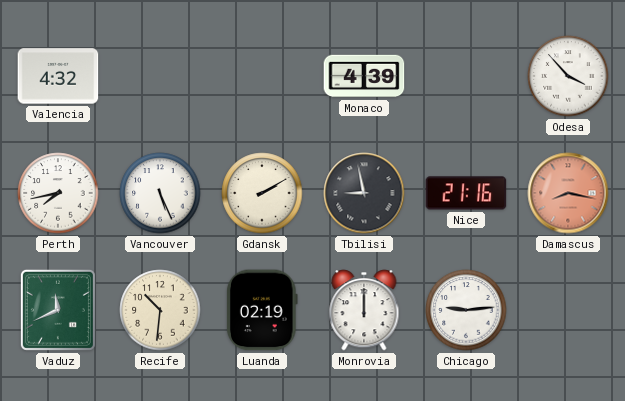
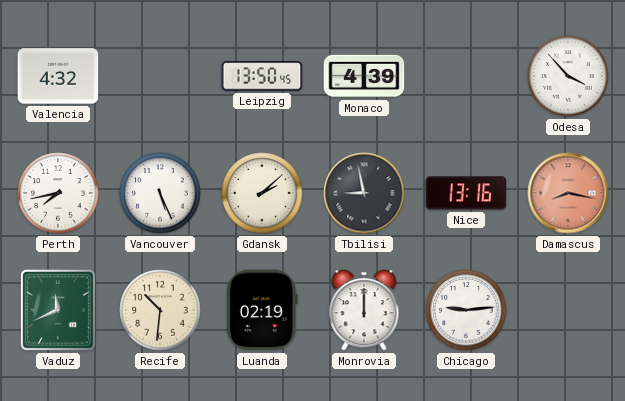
Leipzig: none -> 13:50
Gdansk: 2:10 -> 2:08
Nice: 21:16 -> 13:16
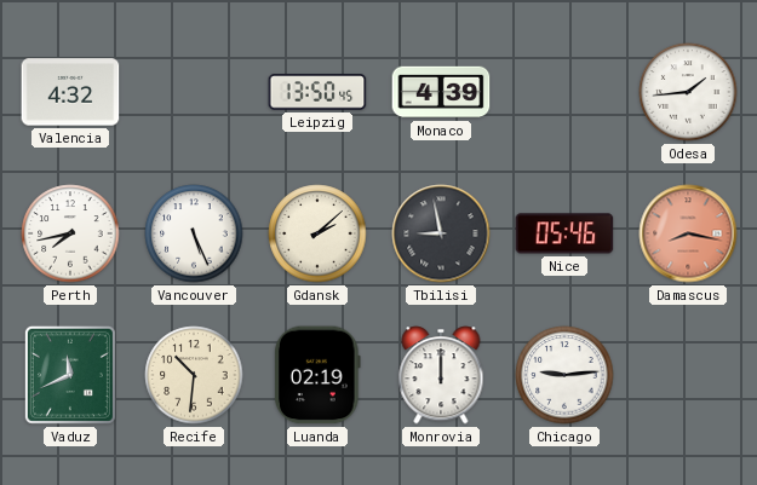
Odesa: 3:53 -> 1:44
Nice: 13:16 -> 05:46
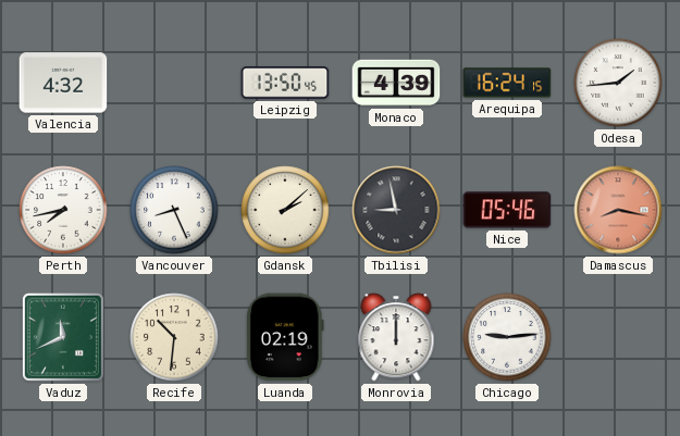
Arequipa: none -> 16:24
Vancouver: 5:26 -> 8:26
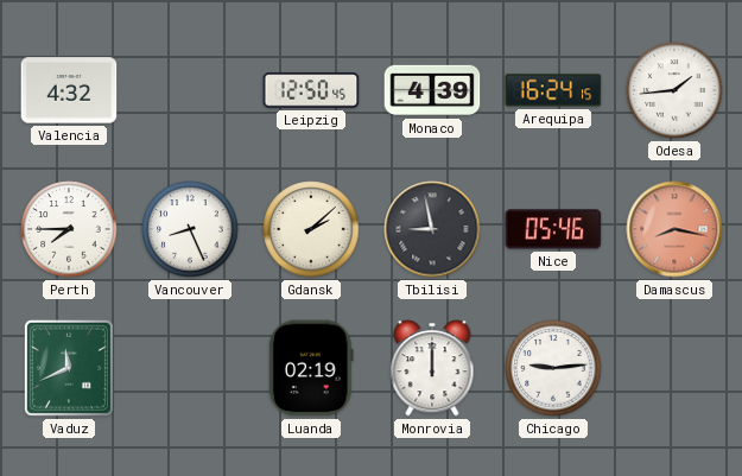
Leipzig: 13:50 -> 12:50
Perth: 7:43 -> 7:45
Recife: 10:31 -> none
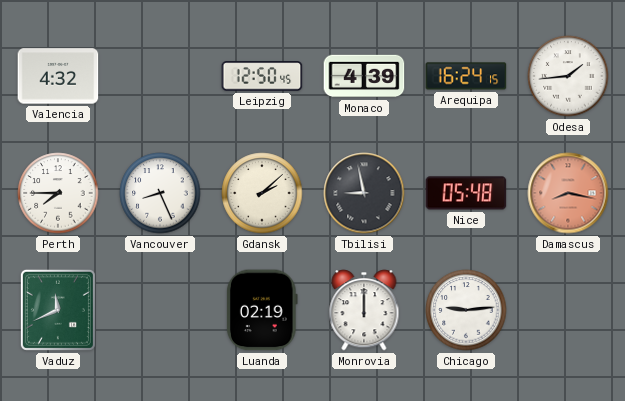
Nice: 05:46 -> 05:48
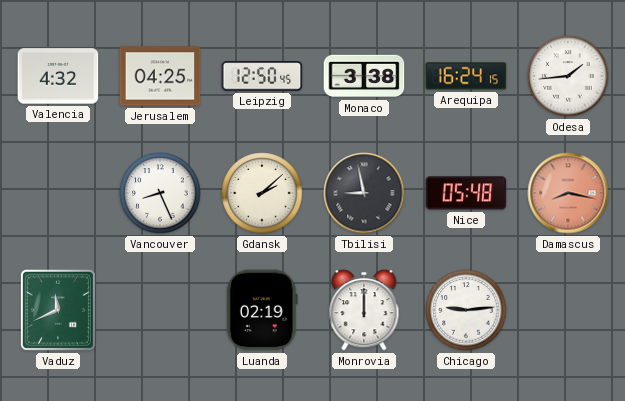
Jerusalem: none -> 04:25
Monaco: 4:39 -> 3:38
Perth: 7:45 -> none
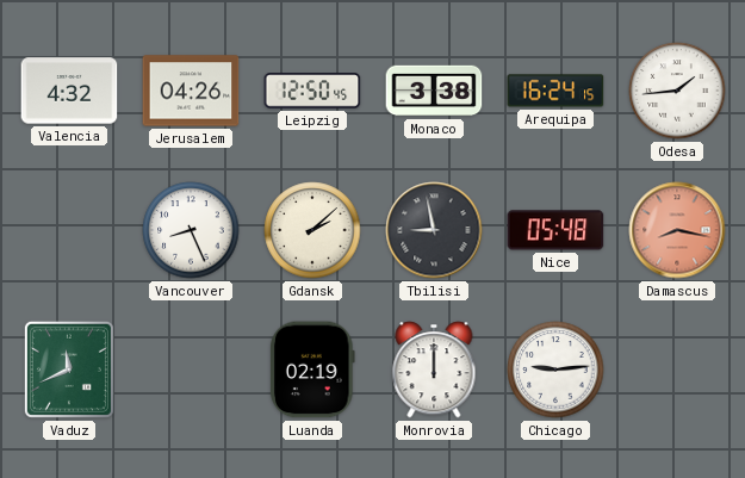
Jerusalem: 04:25 -> 04:26
